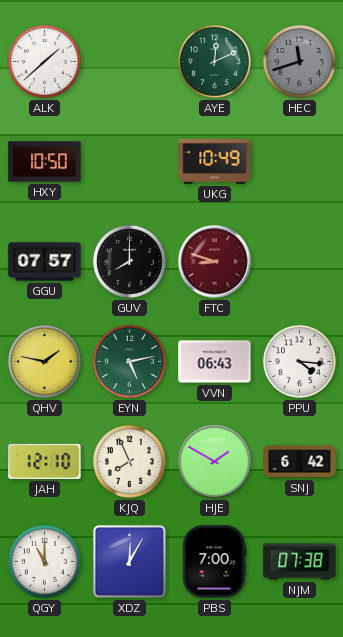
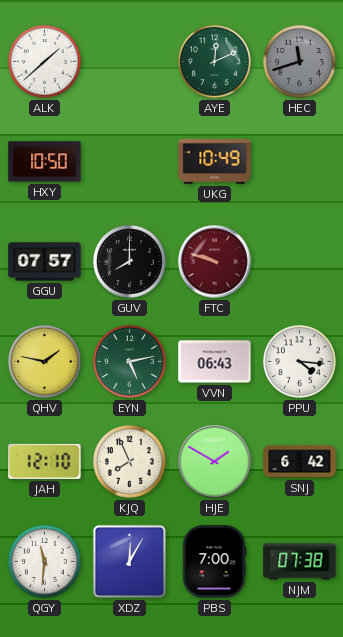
FTC: 8:48 -> 9:48
QGY: 11:00 -> 11:31
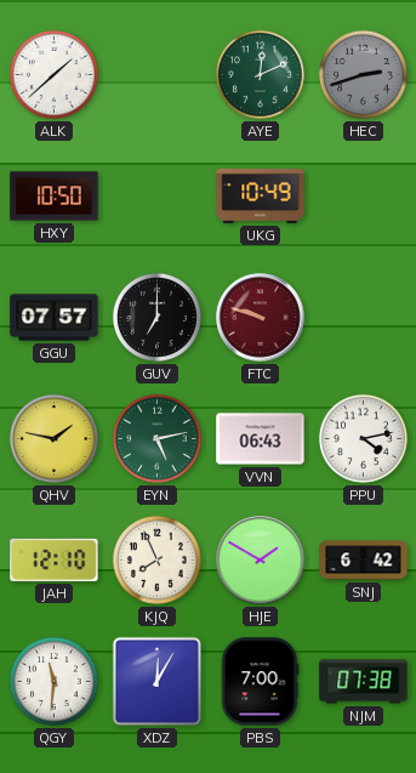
HEC: 11:42 -> 2:42
GUV: 8:00 -> 7:00
PPU: 4:16 -> 4:13
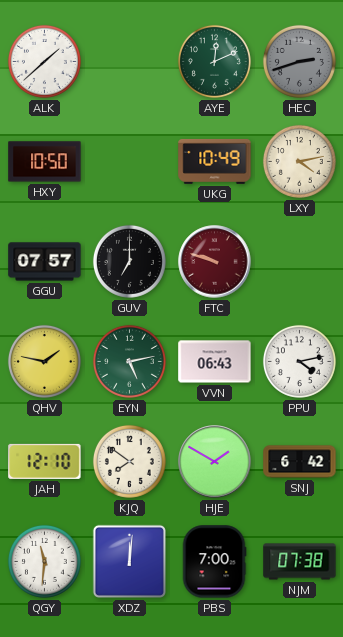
LXY: none -> 4:13
KJQ: 7:56 -> 7:51
XDZ: 12:05 -> 12:01
